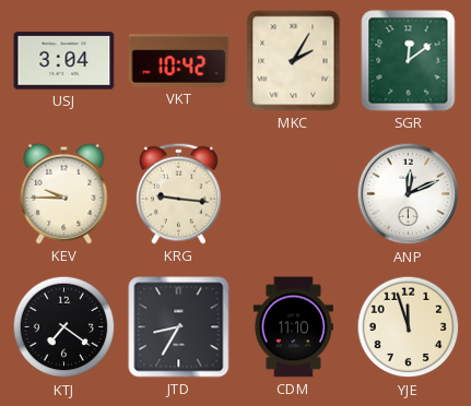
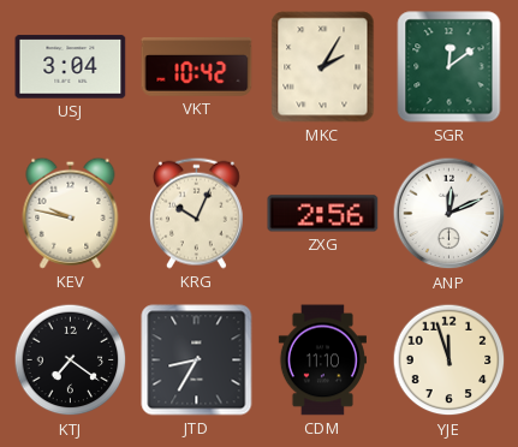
KEV: 9:45 -> 9:47
KRG: 9:16 -> 10:04
ZXG: none -> 2:56
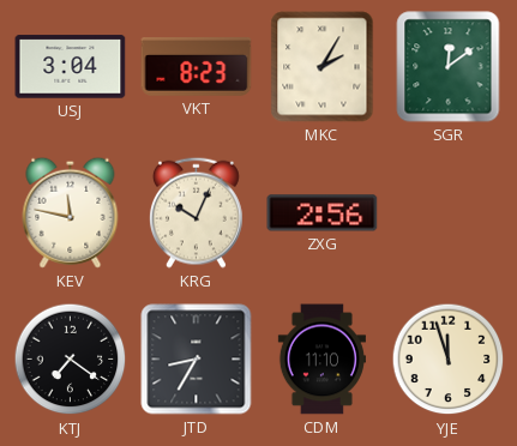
VKT: 10:42 -> 8:23
KEV: 9:47 -> 11:47
ANP: 12:11 -> none
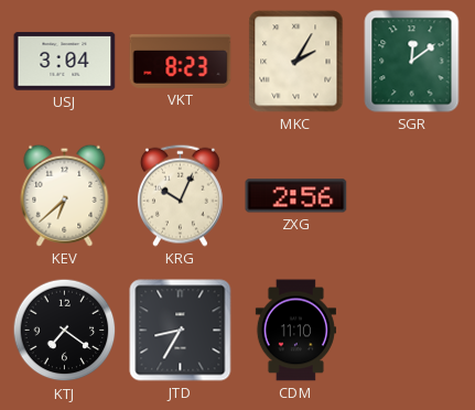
KEV: 11:47 -> 6:38
YJE: 11:57 -> none
